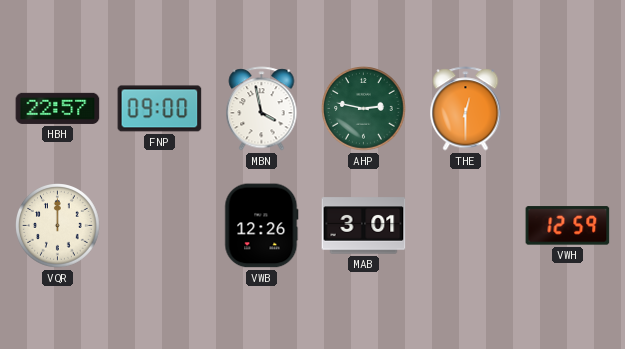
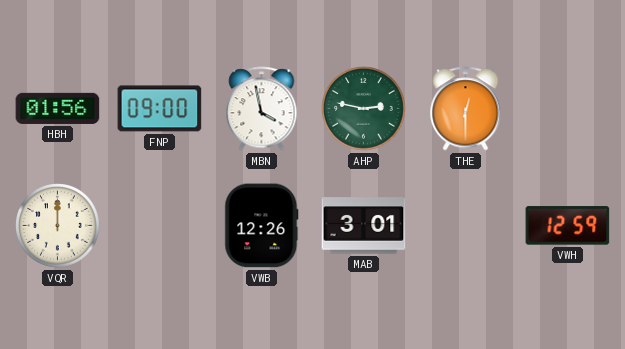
HBH: 22:57 -> 01:56
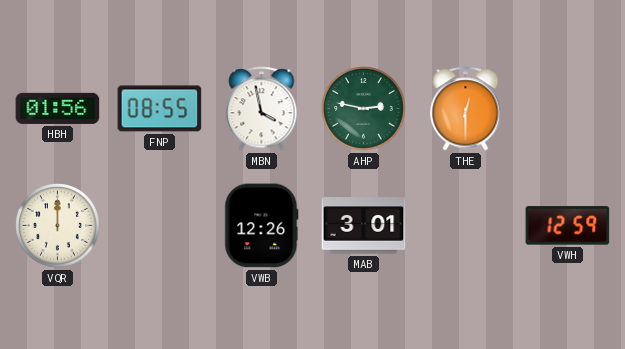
FNP: 09:00 -> 08:55
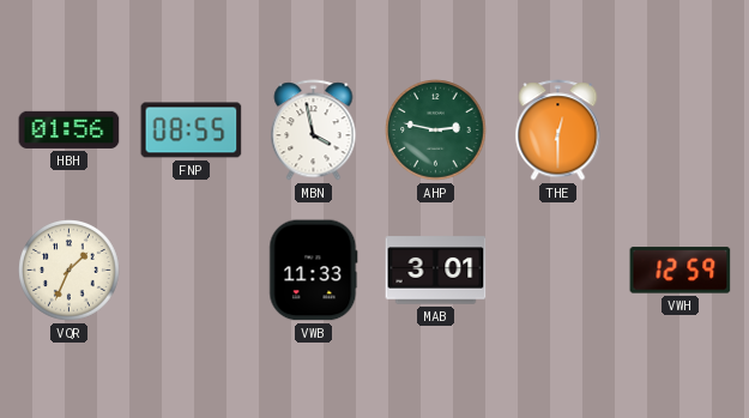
VQR: 12:00 -> 1:34
VWB: 12:26 -> 11:33
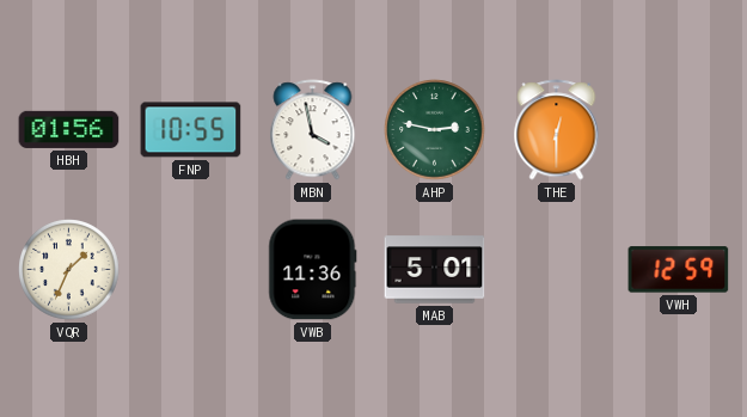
FNP: 08:55 -> 10:55
VWB: 11:33 -> 11:36
MAB: 3:01 -> 5:01
